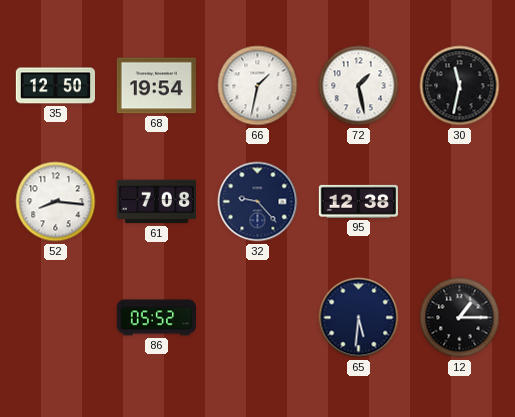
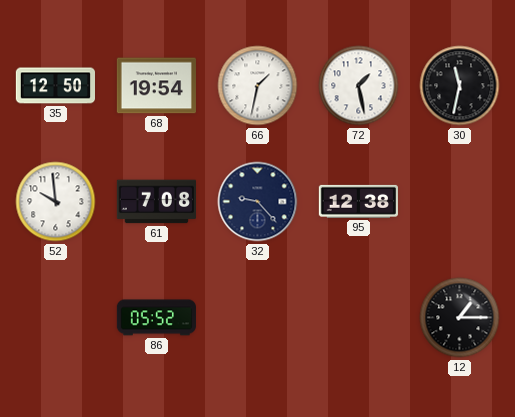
52: 8:16 -> 9:59
65: 5:31 -> none
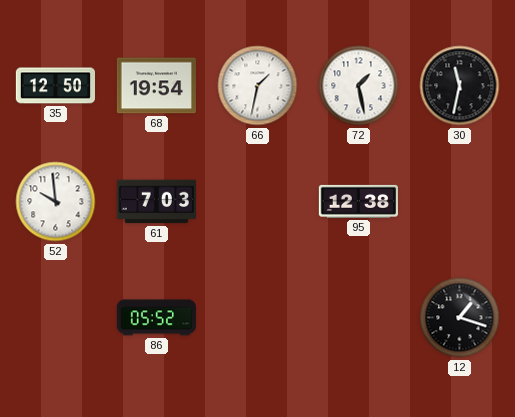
61: 7:08 -> 7:03
32: 9:23 -> none
12: 1:15 -> 1:18
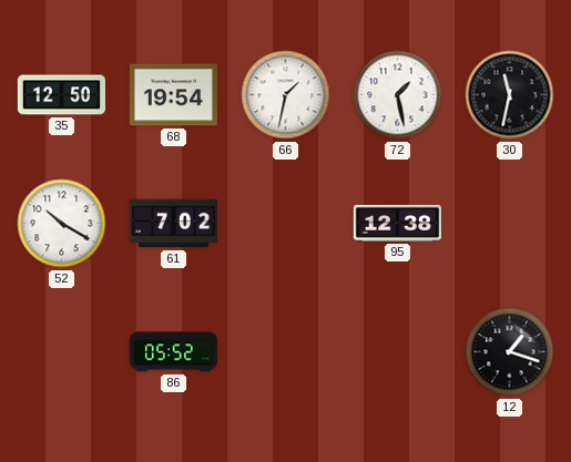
52: 9:59 -> 10:20
61: 7:03 -> 7:02
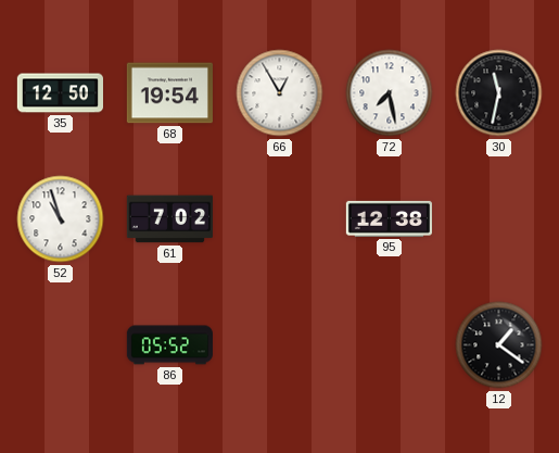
66: 1:32 -> 12:55
72: 1:28 -> 7:28
52: 10:20 -> 10:57
12: 1:18 -> 1:21
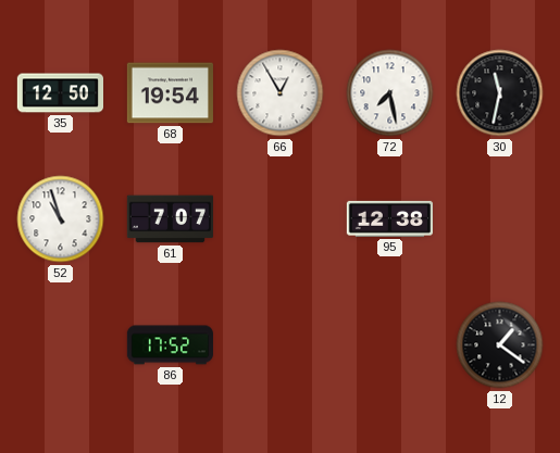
61: 7:02 -> 7:07
86: 05:52 -> 17:52
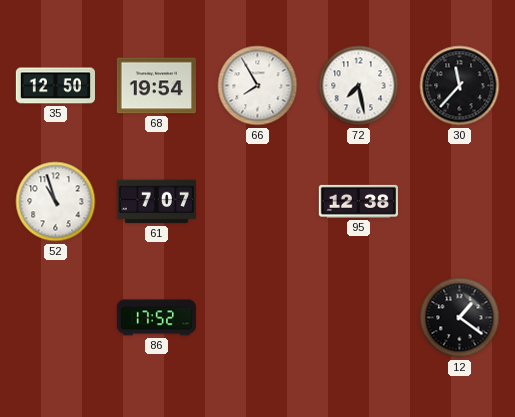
66: 12:55 -> 7:55
30: 11:32 -> 11:37
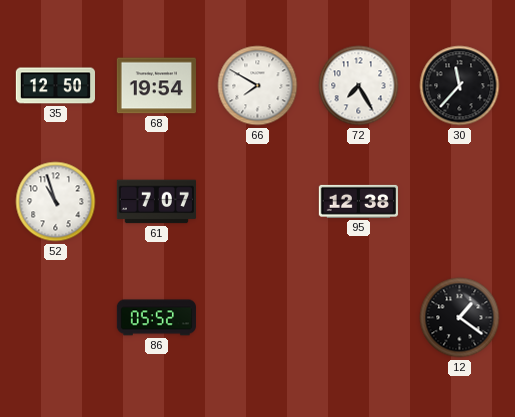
66: 7:55 -> 7:50
72: 7:28 -> 7:25
86: 17:52 -> 05:52
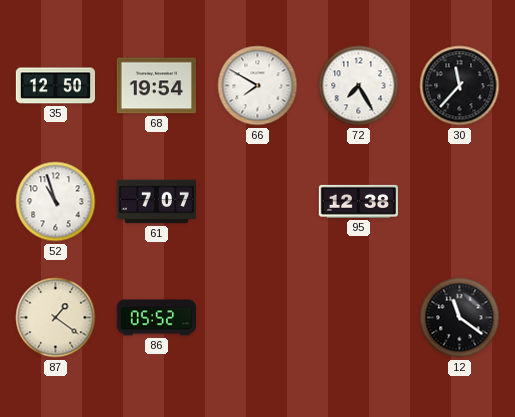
87: none -> 1:21
12: 1:21 -> 11:21
